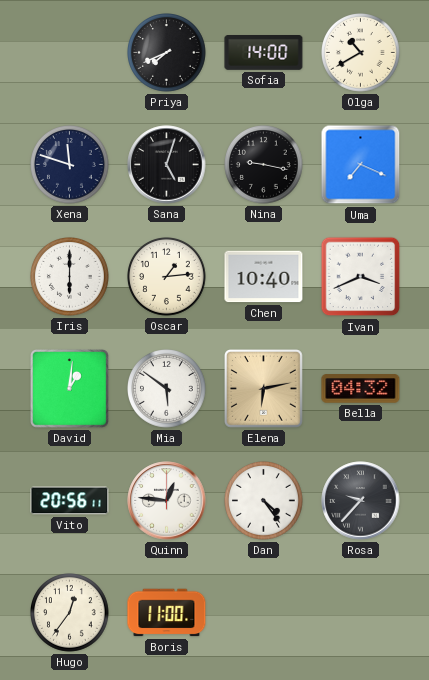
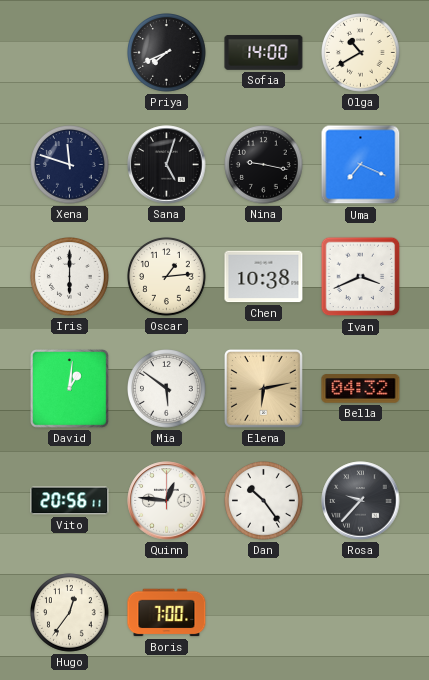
Chen: 10:40 -> 10:38
Dan: 4:24 -> 10:24
Boris: 11:00 -> 7:00
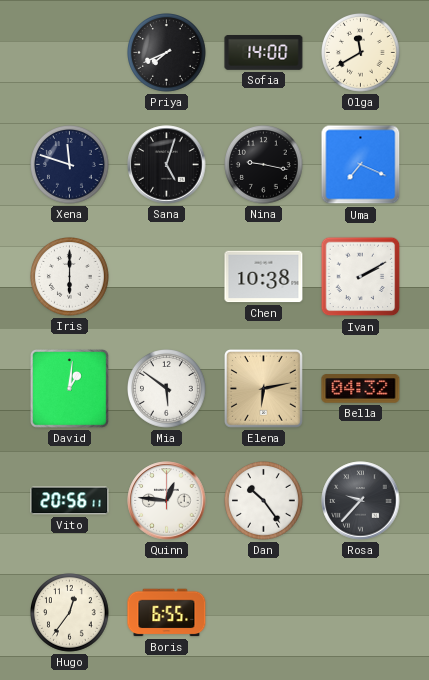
Olga: 10:40 -> 11:40
Oscar: 1:14 -> none
Ivan: 3:41 -> 2:10
Boris: 7:00 -> 6:55
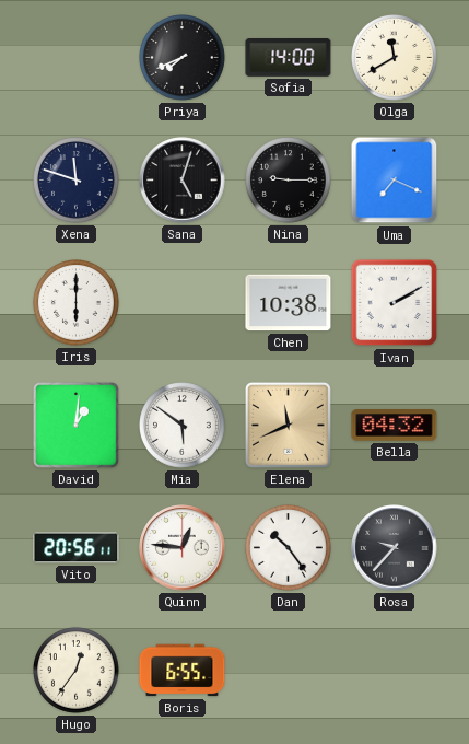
Nina: 9:17 -> 9:15
Elena: 6:13 -> 11:41
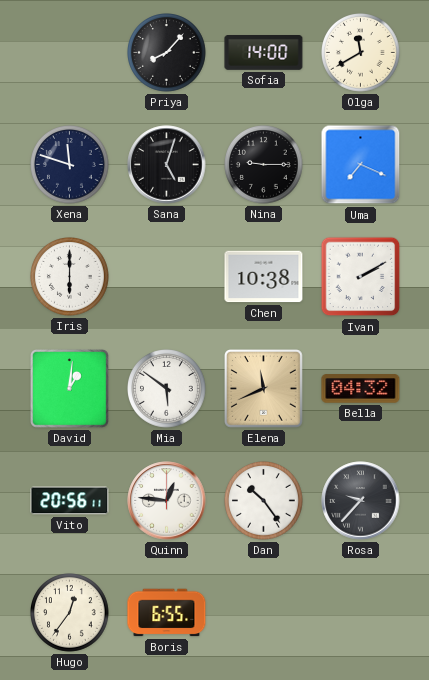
Priya: 7:41 -> 8:07
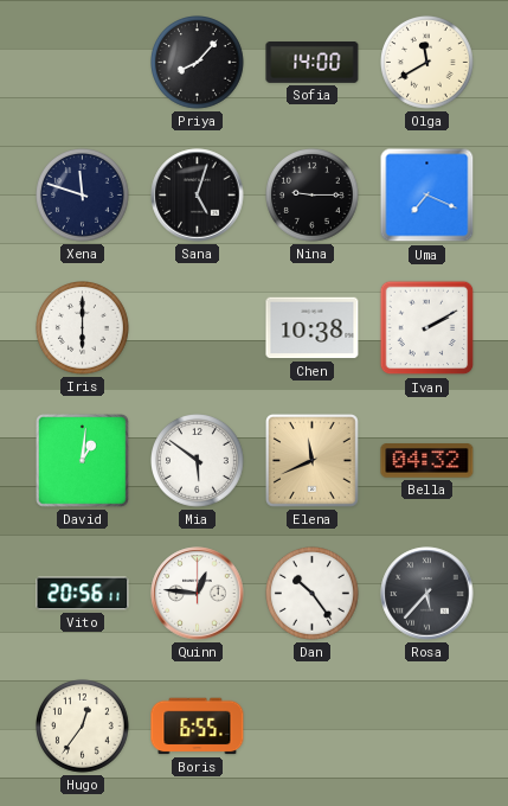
Rosa: 9:37 -> 5:37
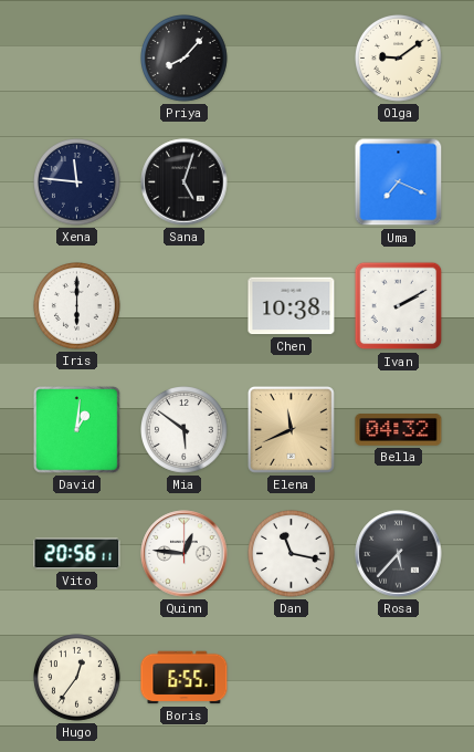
Sofia: 14:00 -> none
Olga: 11:40 -> 9:09
Xena: 11:48 -> 11:46
Nina: 9:15 -> none
Dan: 10:24 -> 11:17
